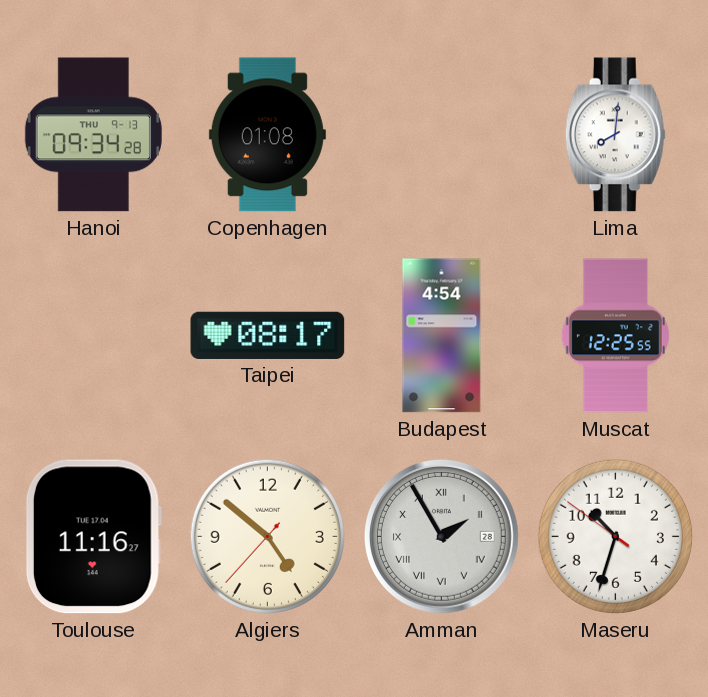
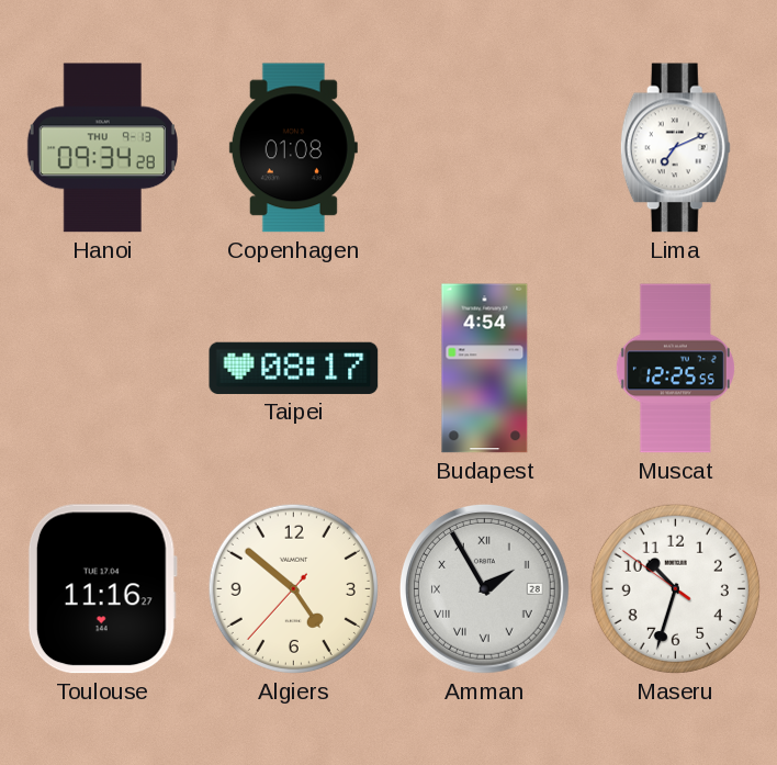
Lima: 8:01 -> 7:11
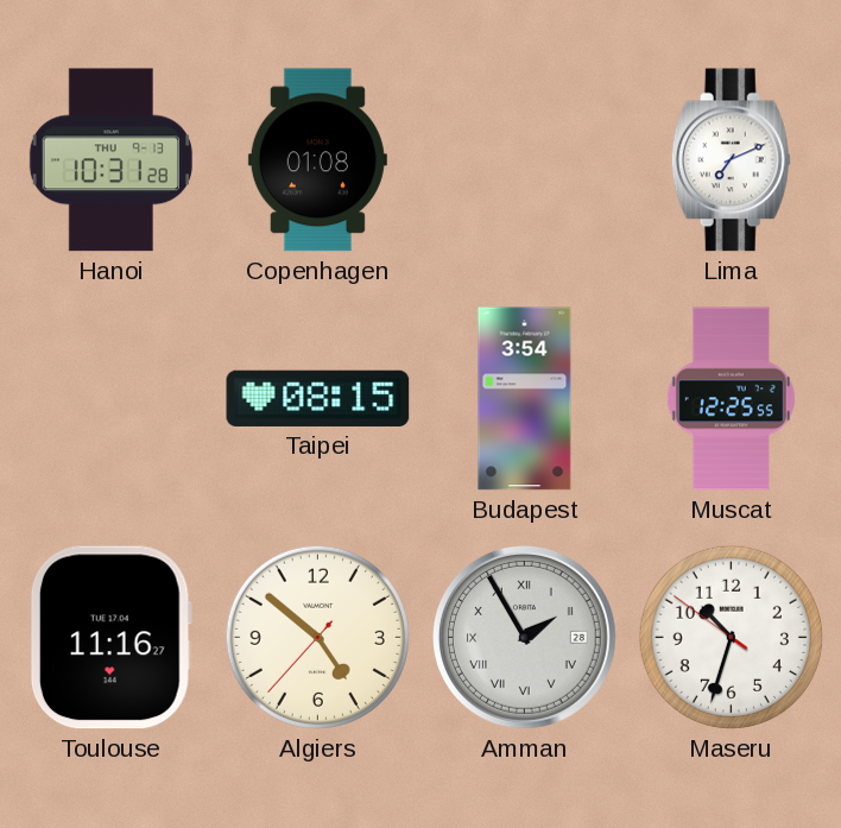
Hanoi: 09:34 -> 10:31
Taipei: 08:17 -> 08:15
Budapest: 4:54 -> 3:54
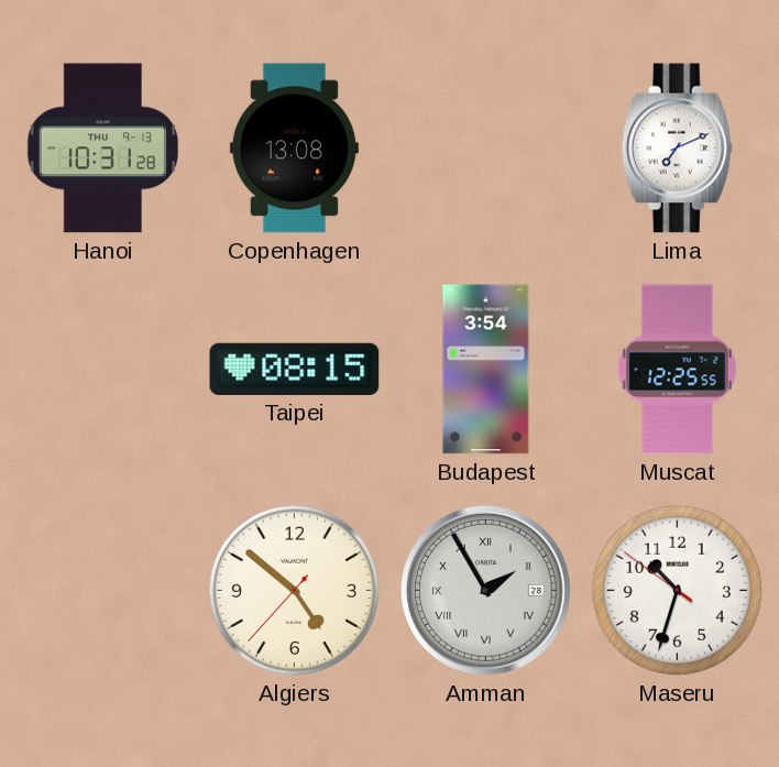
Copenhagen: 01:08 -> 13:08
Toulouse: 11:16 -> none
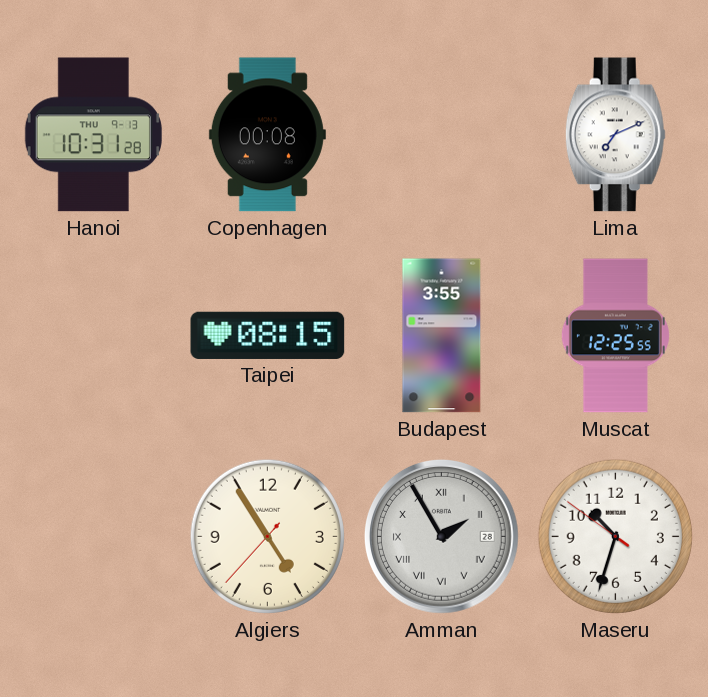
Copenhagen: 13:08 -> 00:08
Budapest: 3:54 -> 3:55
Algiers: 4:51 -> 4:54
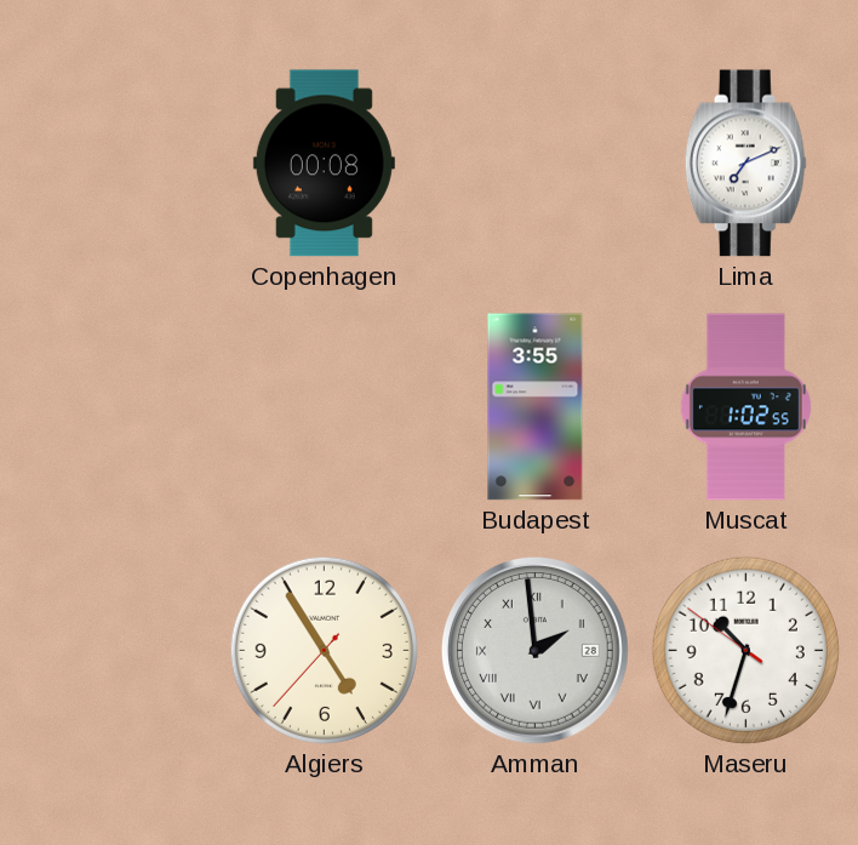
Hanoi: 10:31 -> none
Taipei: 08:15 -> none
Muscat: 12:25 -> 1:02
Amman: 1:55 -> 1:59
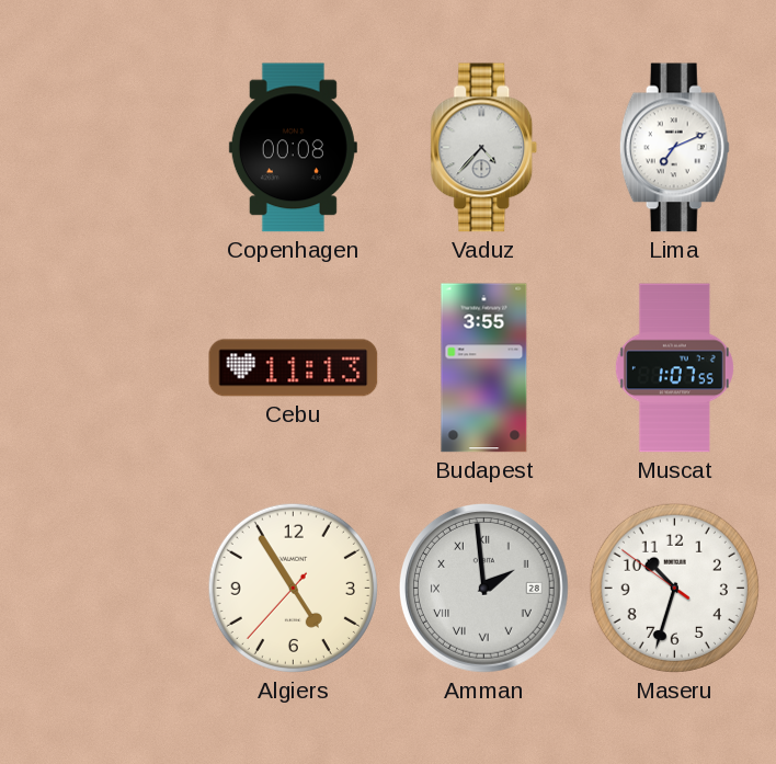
Vaduz: none -> 4:37
Cebu: none -> 11:13
Muscat: 1:02 -> 1:07
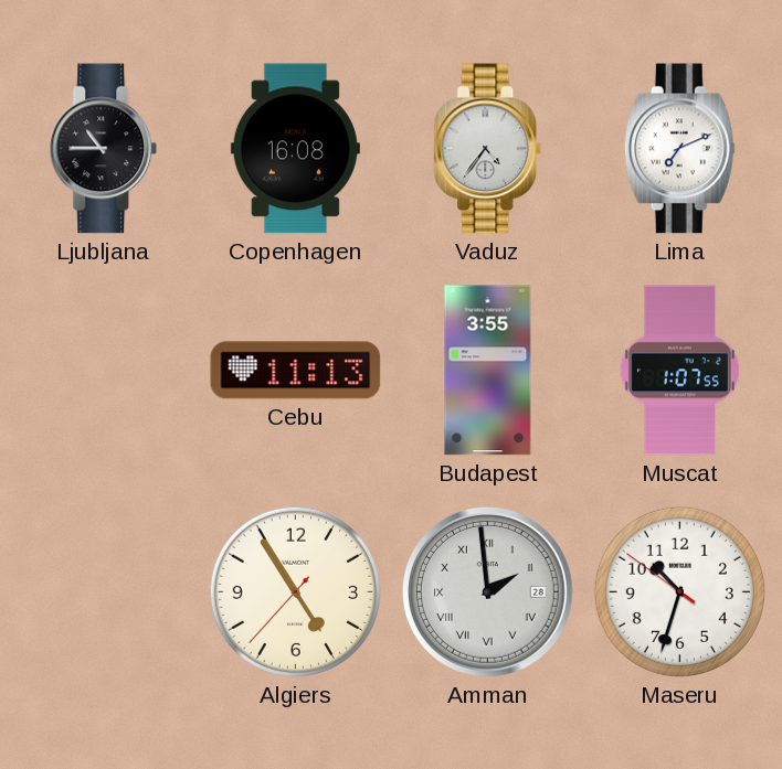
Ljubljana: none -> 10:45
Copenhagen: 00:08 -> 16:08
Vaduz: 4:37 -> 4:36
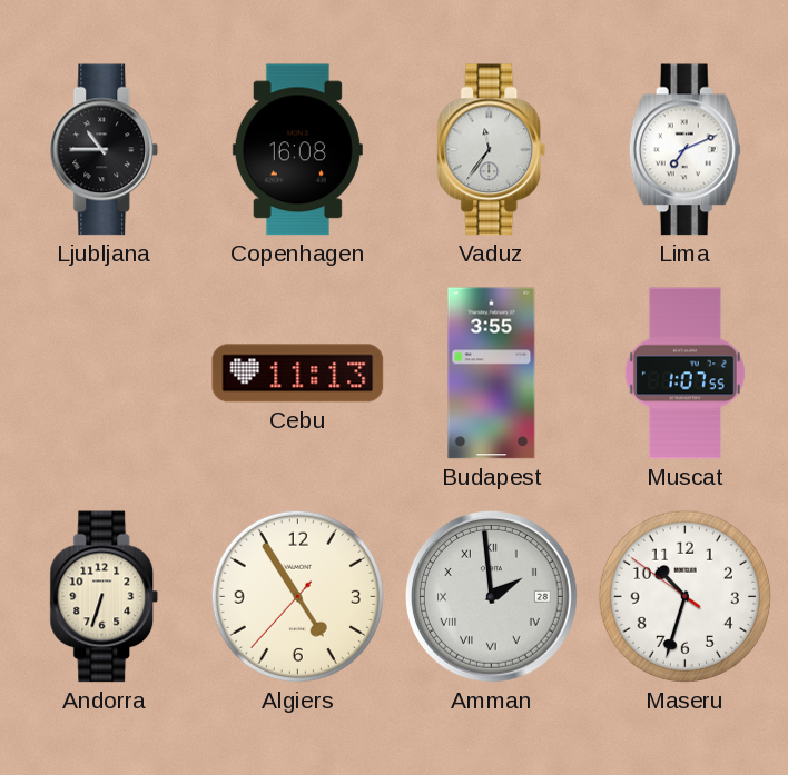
Vaduz: 4:36 -> 11:36
Andorra: none -> 6:33
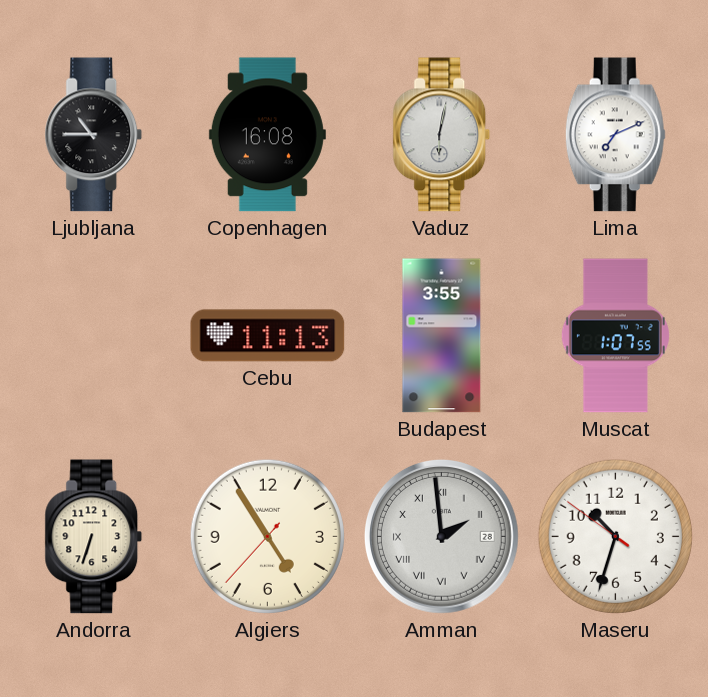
Vaduz: 11:36 -> 6:02
